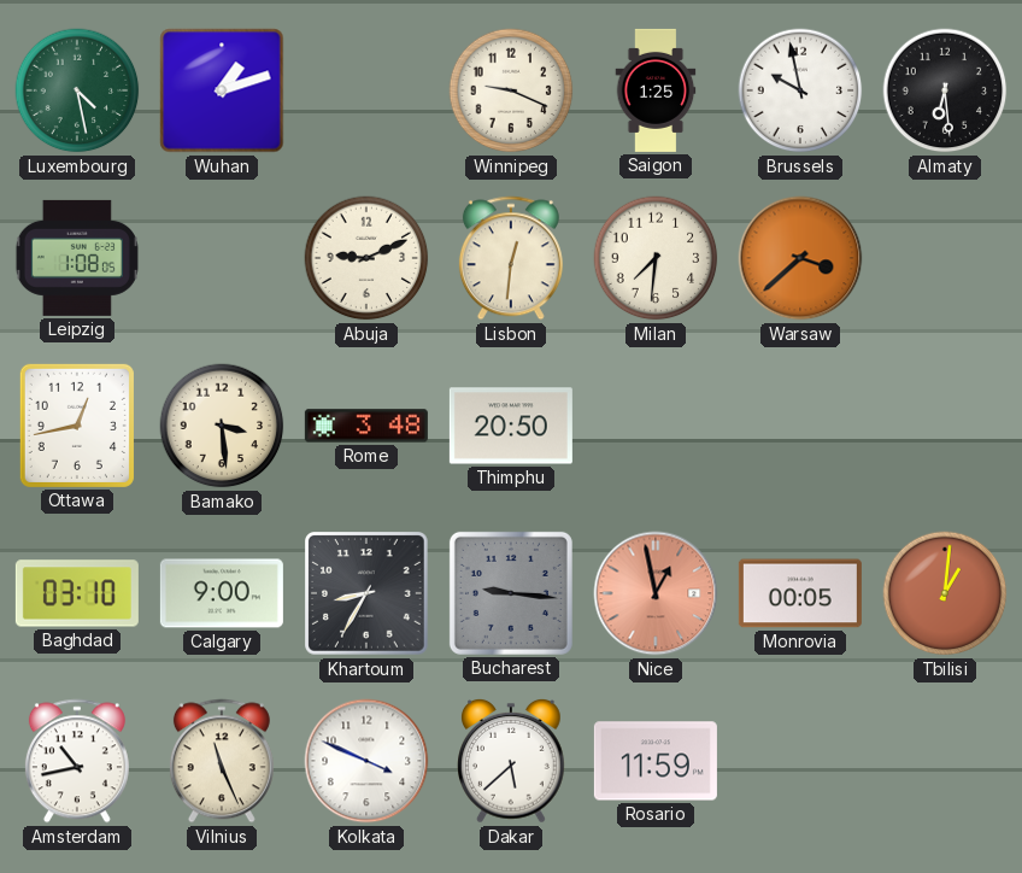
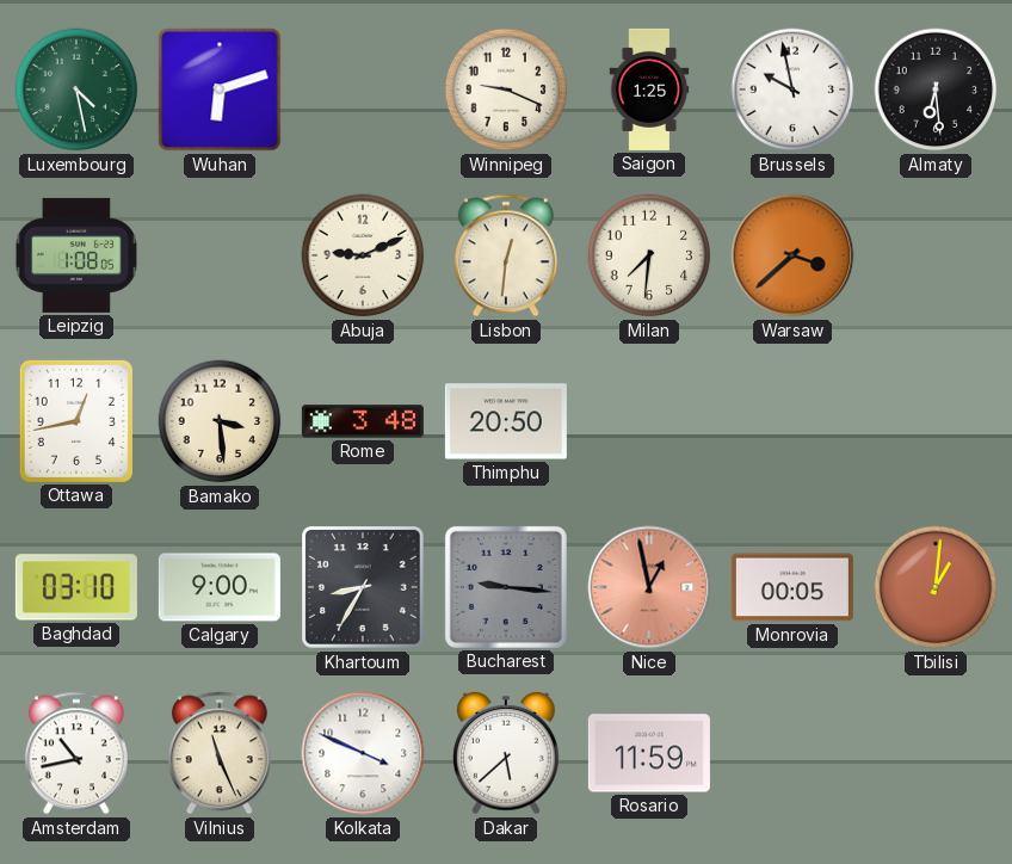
Wuhan: 1:12 -> 6:12
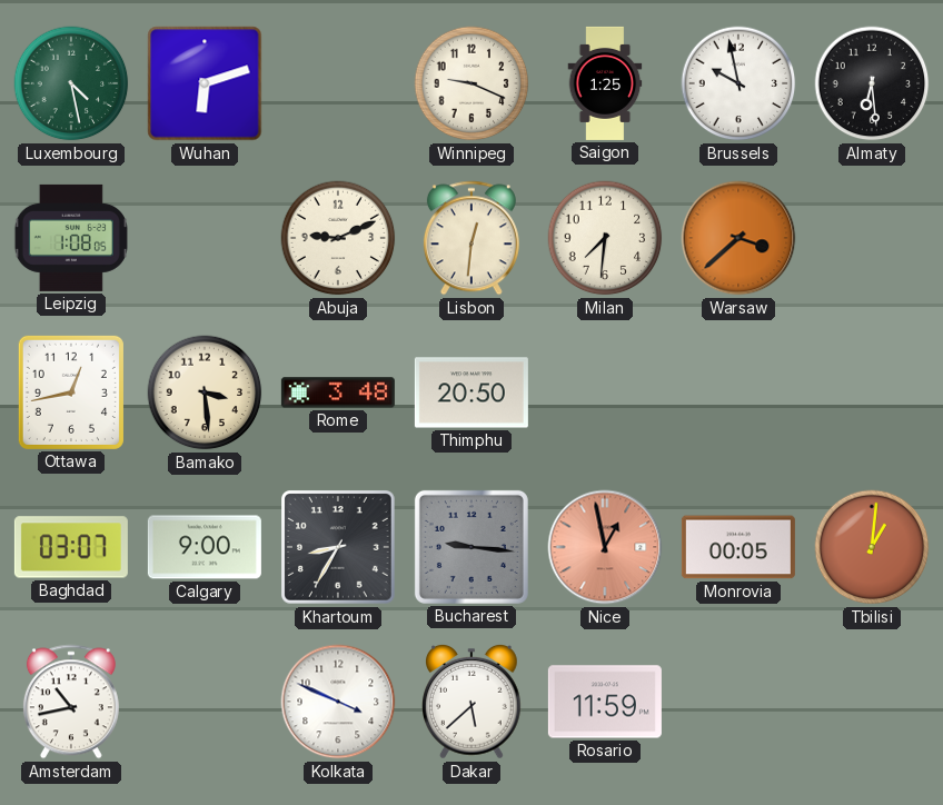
Baghdad: 03:10 -> 03:07
Vilnius: 11:26 -> none
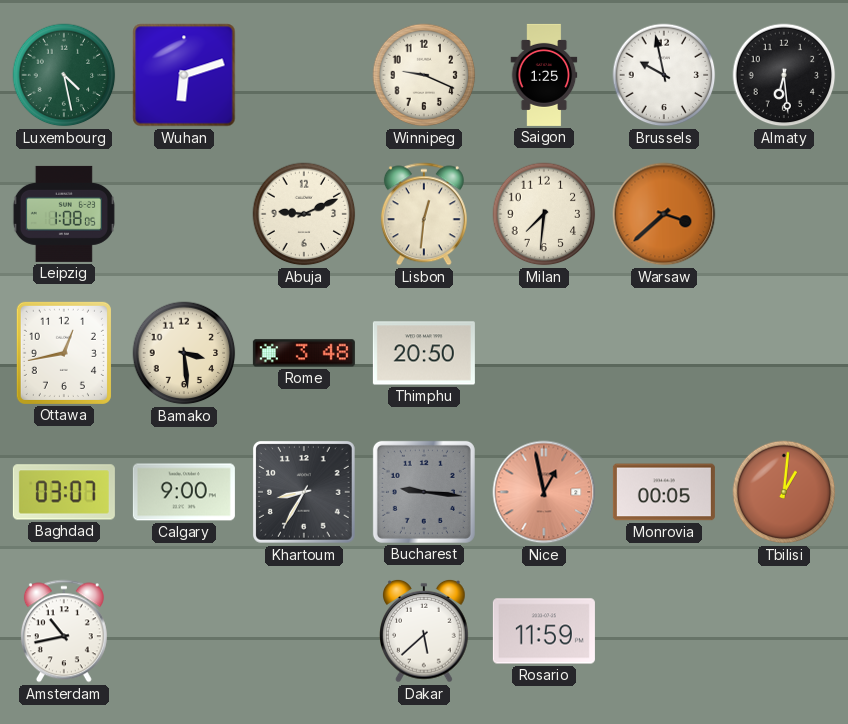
Kolkata: 3:49 -> none
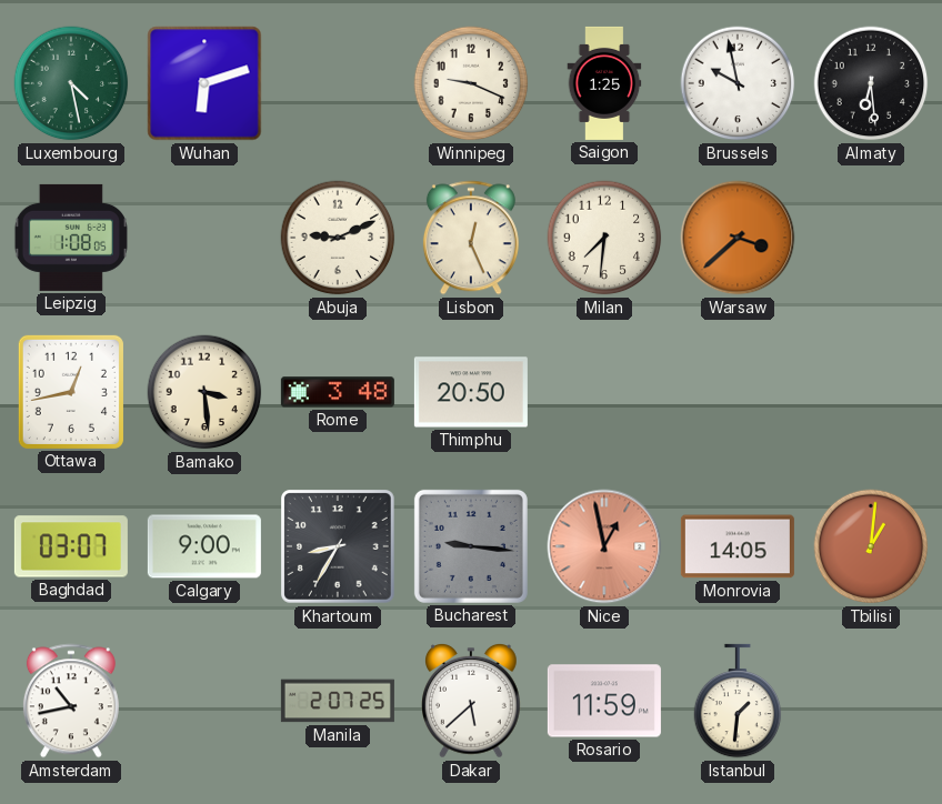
Lisbon: 12:31 -> 12:26
Monrovia: 00:05 -> 14:05
Manila: none -> 2:07
Istanbul: none -> 1:31
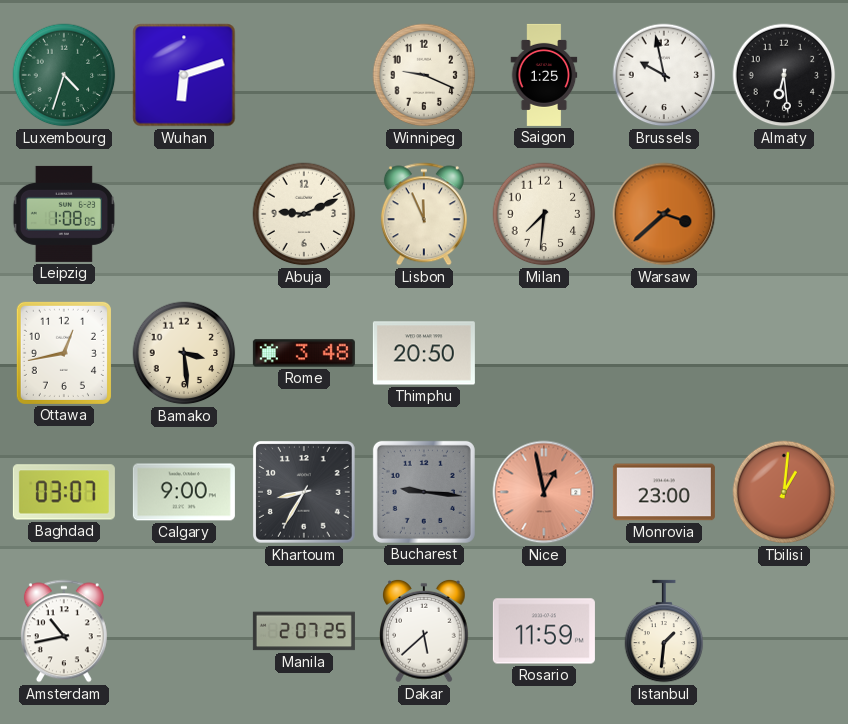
Luxembourg: 4:28 -> 4:33
Lisbon: 12:26 -> 11:56
Monrovia: 14:05 -> 23:00
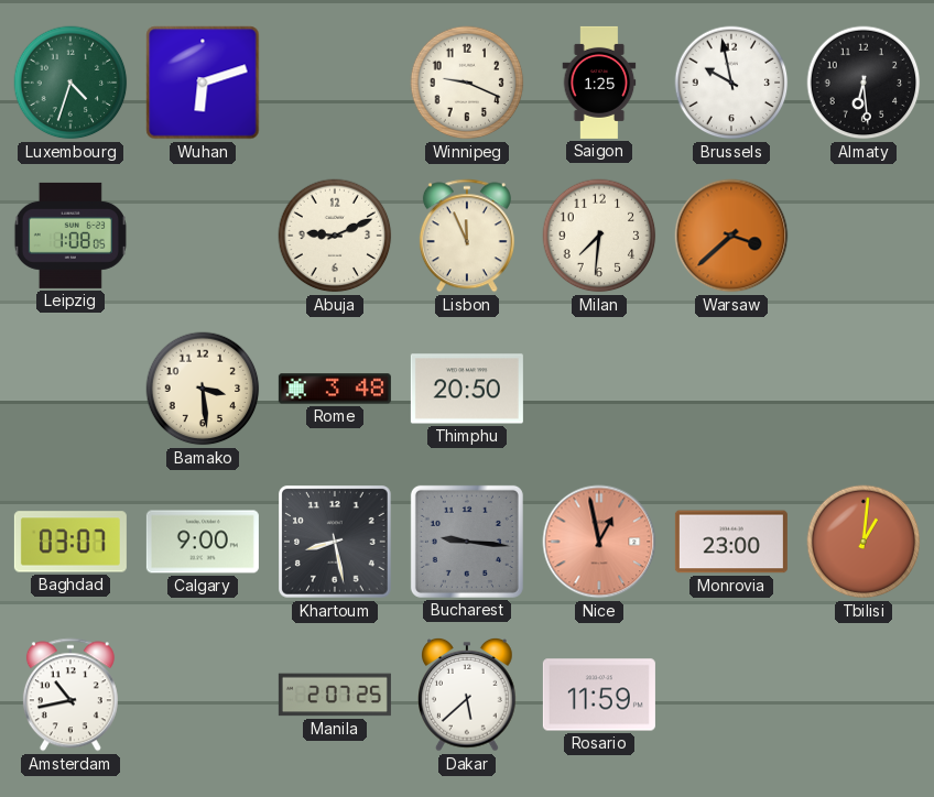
Ottawa: 12:43 -> none
Khartoum: 8:35 -> 8:28
Istanbul: 1:31 -> none
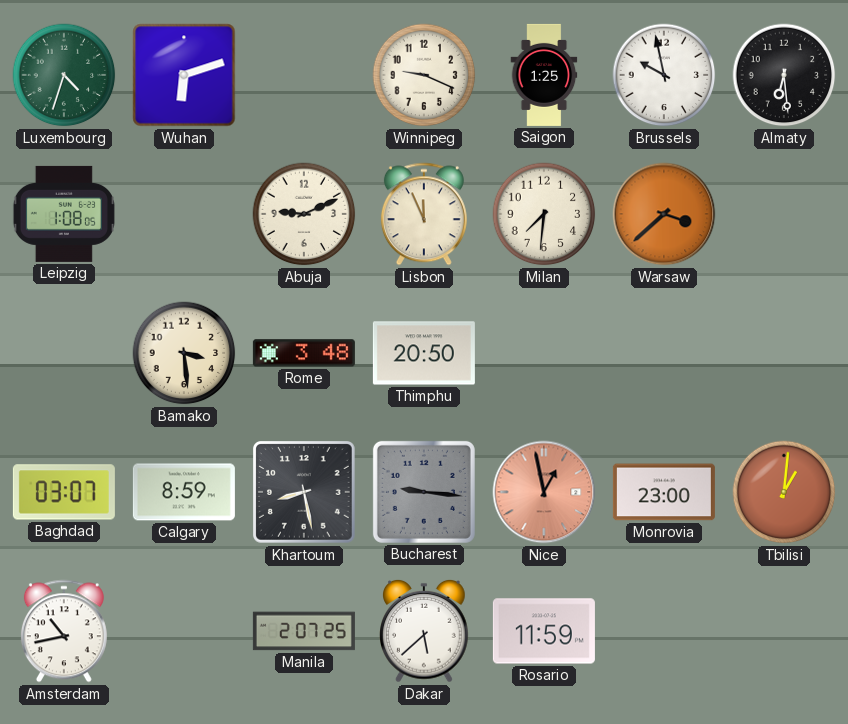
Calgary: 9:00 -> 8:59
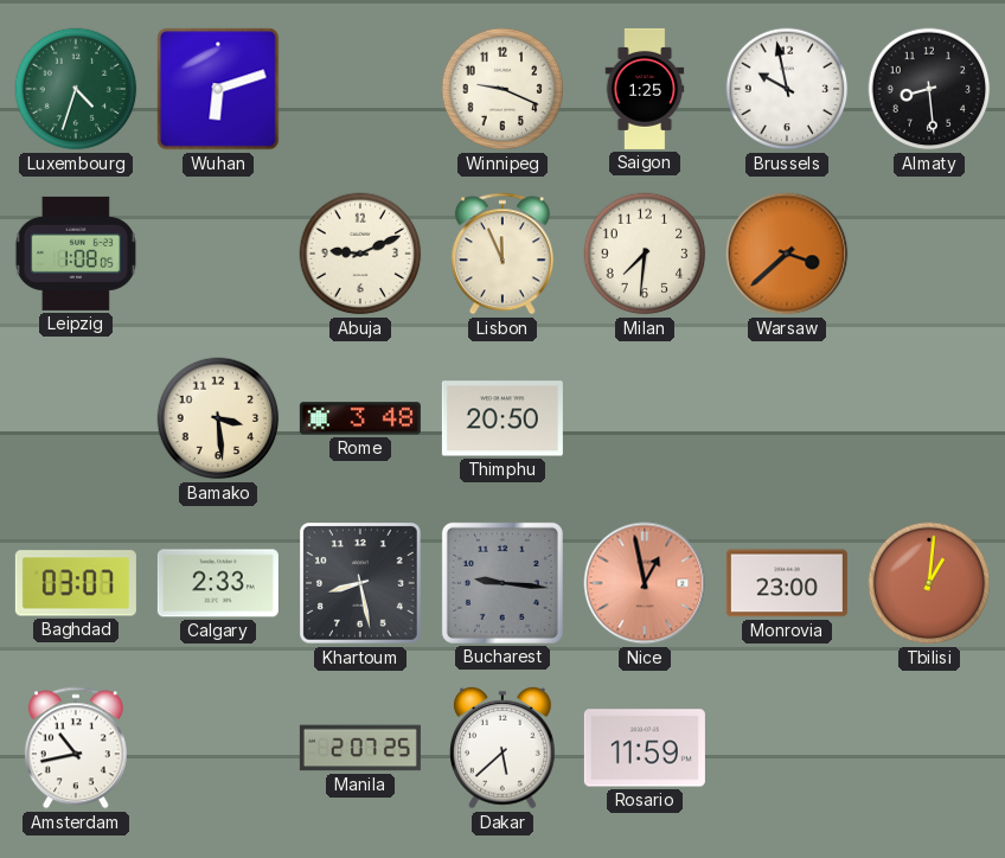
Almaty: 6:29 -> 8:29
Calgary: 8:59 -> 2:33
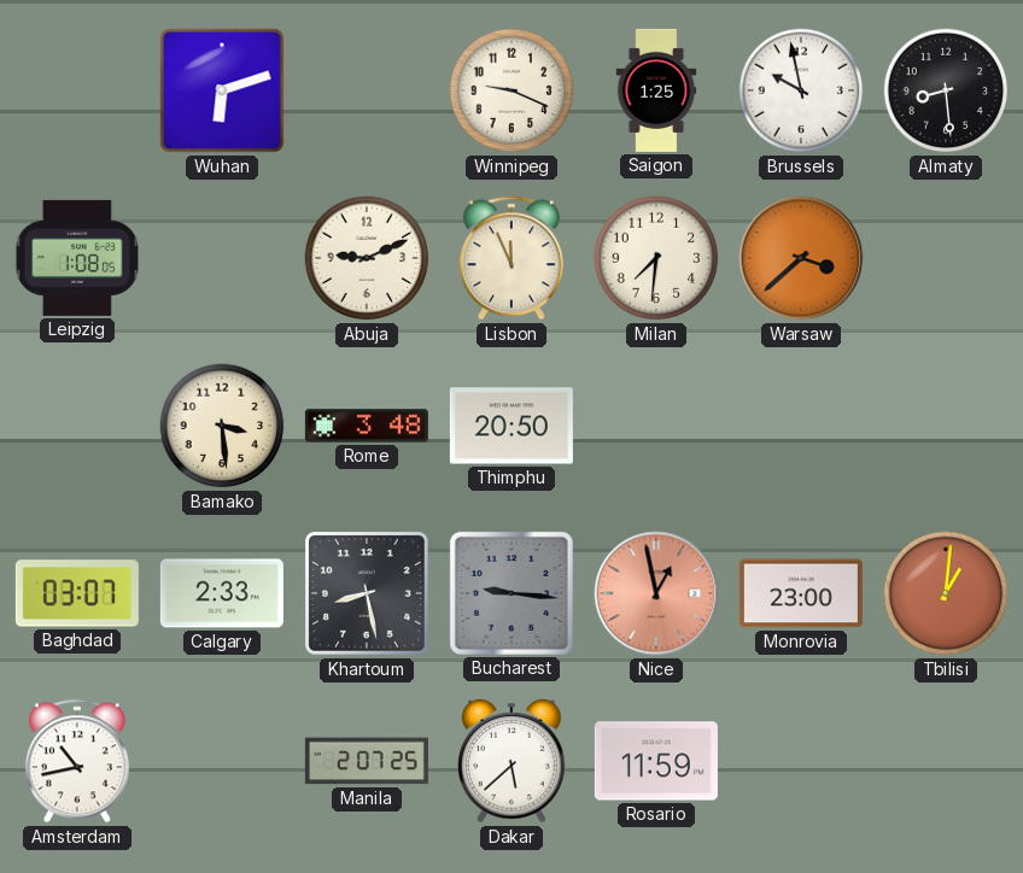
Luxembourg: 4:33 -> none
